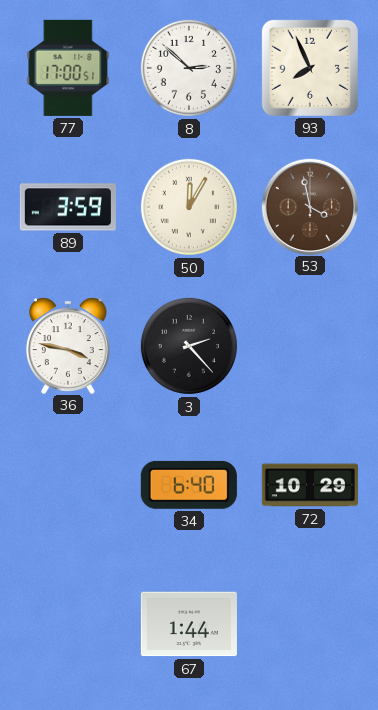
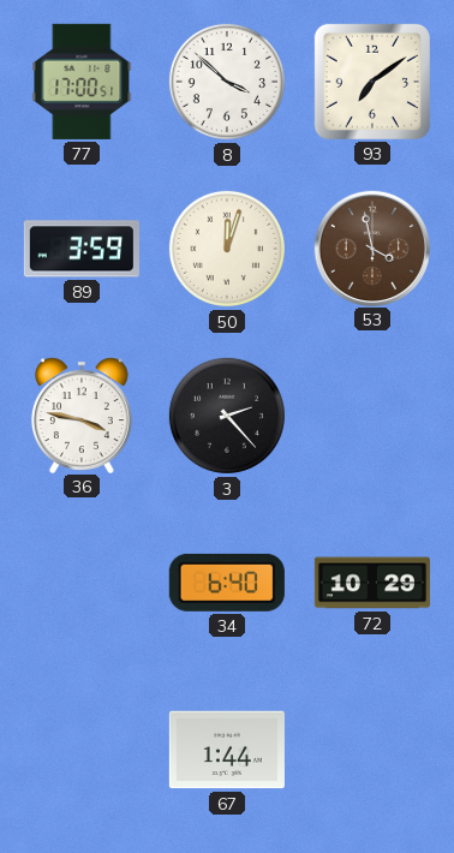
8: 2:52 -> 3:52
93: 7:56 -> 7:09
50: 12:05 -> 12:03
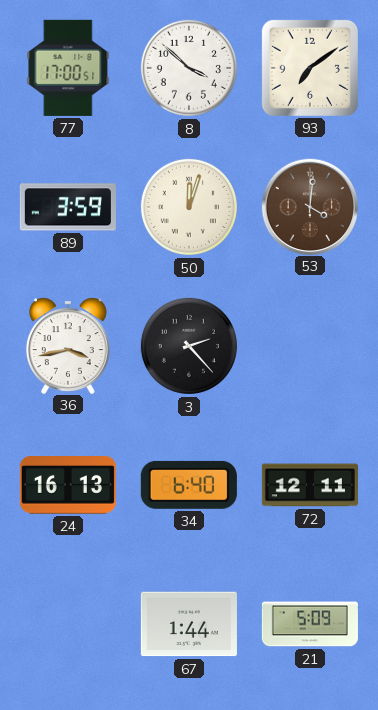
53: 3:58 -> 4:01
36: 3:47 -> 3:43
24: none -> 16:13
72: 10:29 -> 12:11
21: none -> 5:09
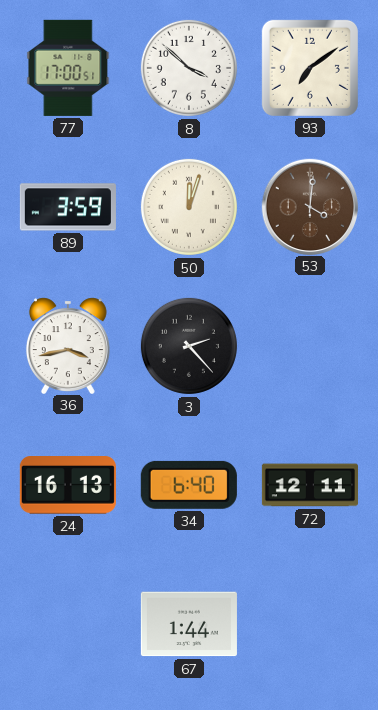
21: 5:09 -> none
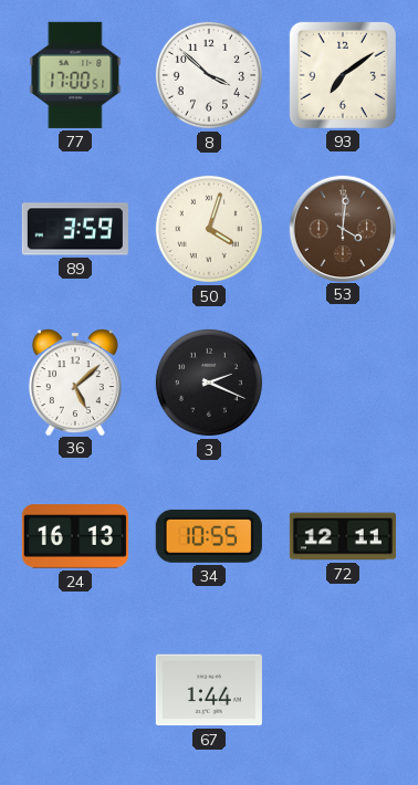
50: 12:03 -> 4:03
36: 3:43 -> 5:08
3: 2:23 -> 2:19
34: 6:40 -> 10:55
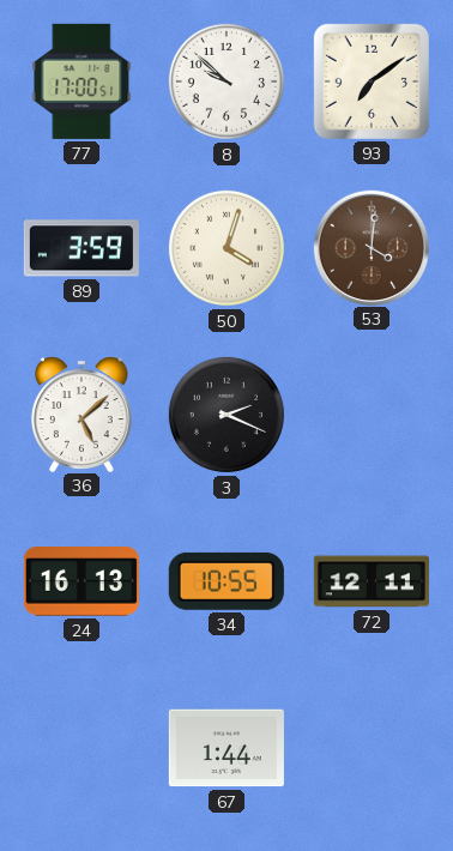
8: 3:52 -> 9:52
